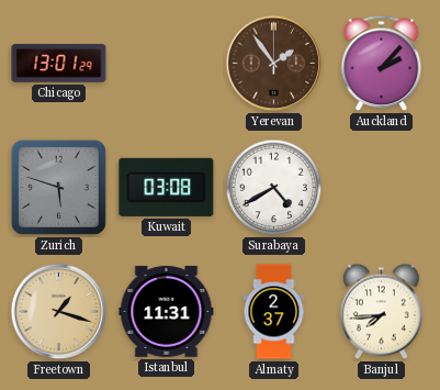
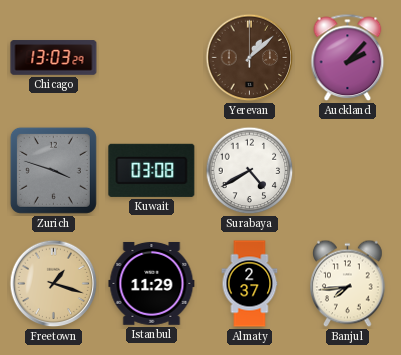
Chicago: 13:01 -> 13:03
Yerevan: 1:54 -> 1:08
Zurich: 5:48 -> 3:48
Istanbul: 11:31 -> 11:29
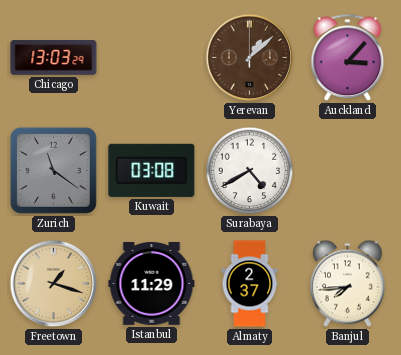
Auckland: 2:07 -> 3:07
Zurich: 3:48 -> 11:21
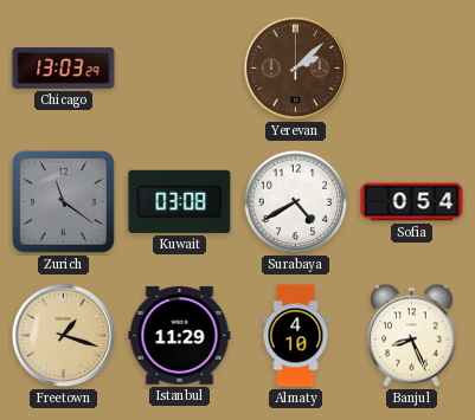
Yerevan: 1:08 -> 2:08
Auckland: 3:07 -> none
Sofia: none -> 0:54
Almaty: 2:37 -> 4:10
Banjul: 7:44 -> 8:26
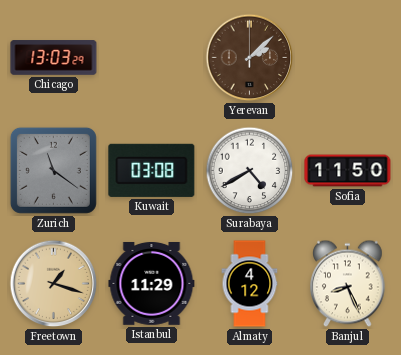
Sofia: 0:54 -> 11:50
Almaty: 4:10 -> 4:12
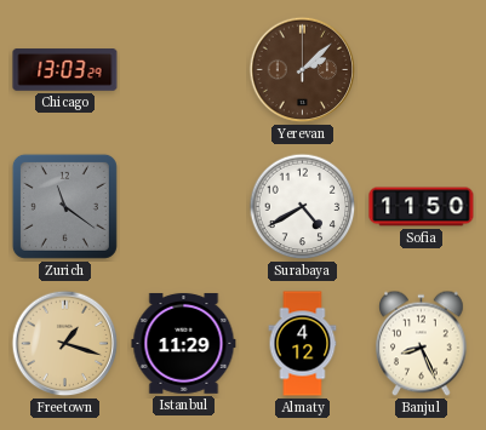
Kuwait: 03:08 -> none
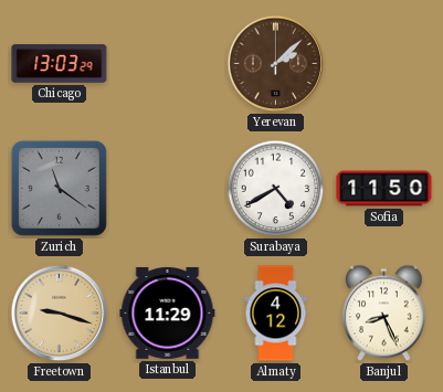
Freetown: 1:18 -> 9:18
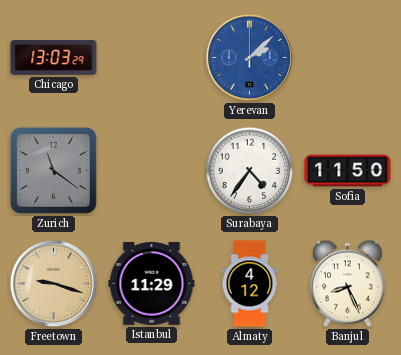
Yerevan dial: brown -> blue
Surabaya: 4:40 -> 4:36
